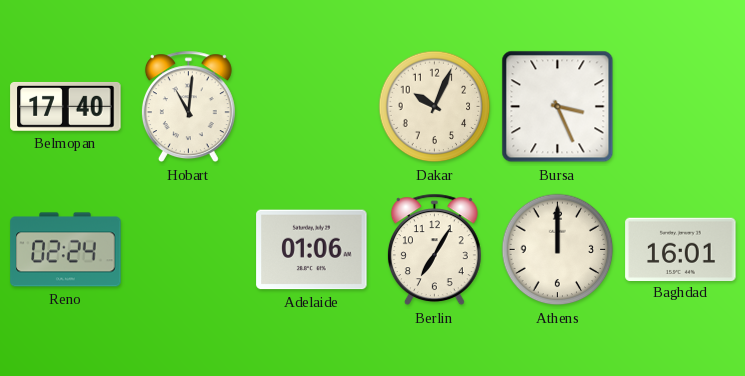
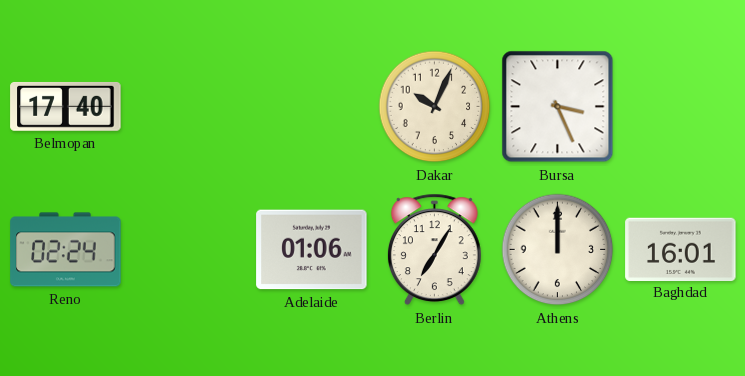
Hobart: 11:01 -> none
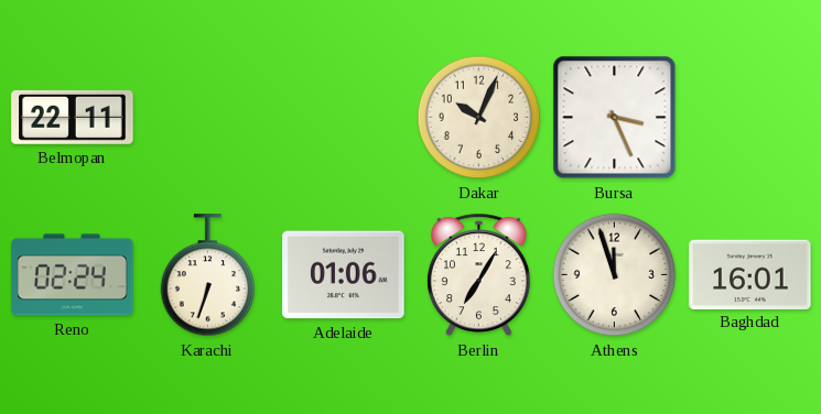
Belmopan: 17:40 -> 22:11
Karachi: none -> 6:33
Athens: 12:00 -> 11:57
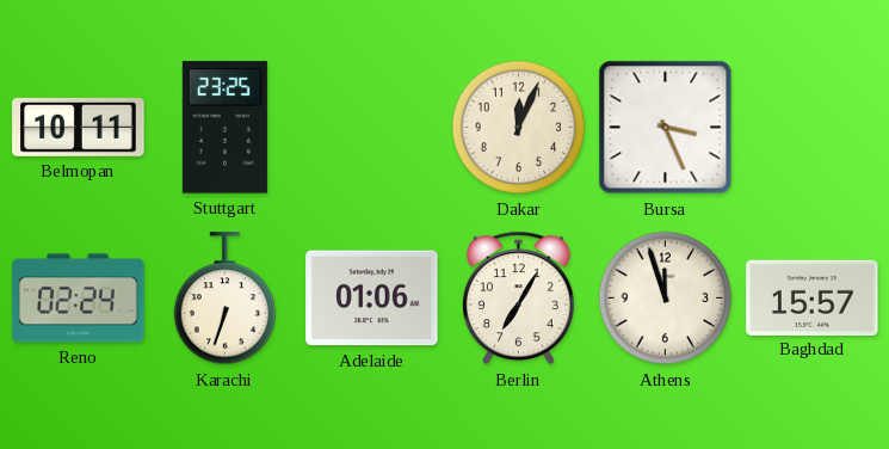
Belmopan: 22:11 -> 10:11
Stuttgart: none -> 23:25
Dakar: 10:04 -> 12:04
Baghdad: 16:01 -> 15:57
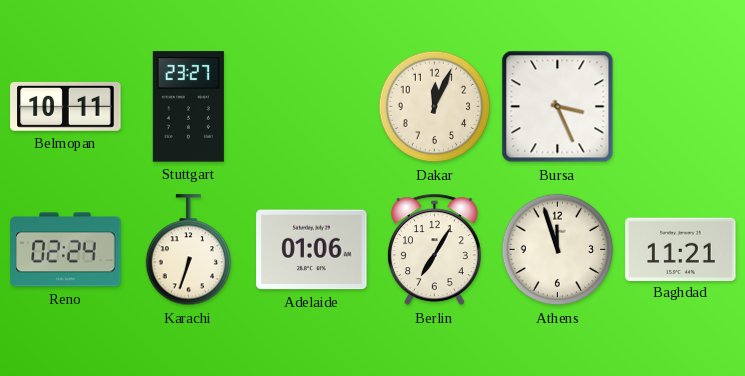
Stuttgart: 23:25 -> 23:27
Baghdad: 15:57 -> 11:21
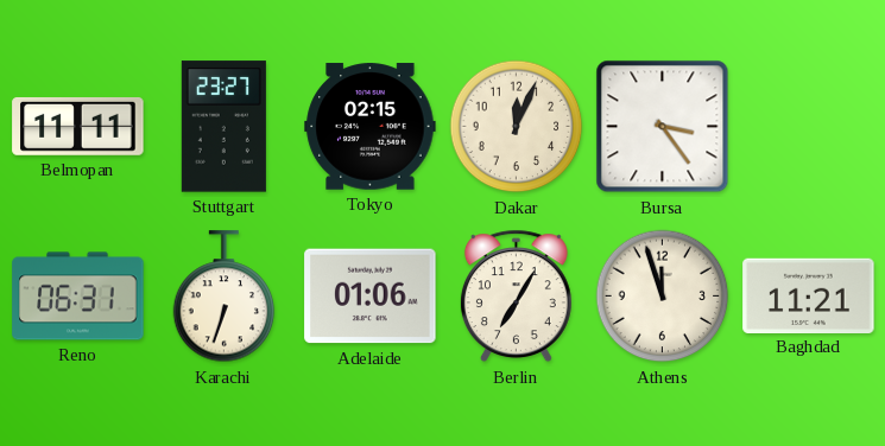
Belmopan: 10:11 -> 11:11
Tokyo: none -> 02:15
Bursa: 3:26 -> 3:24
Reno: 02:24 -> 06:31
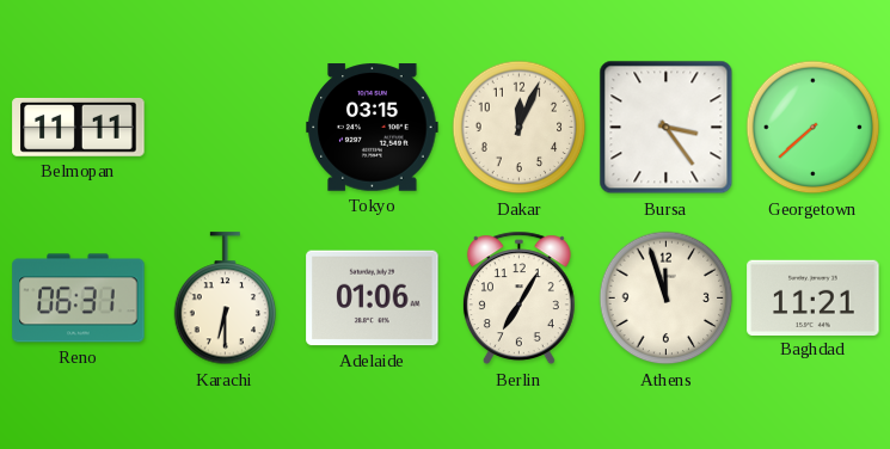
Stuttgart: 23:27 -> none
Tokyo: 02:15 -> 03:15
Georgetown: none -> 7:38
Karachi: 6:33 -> 6:30
